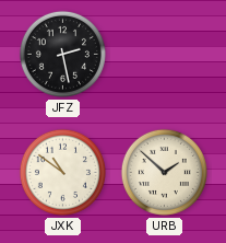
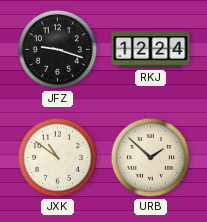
JFZ: 2:28 -> 9:18
RKJ: none -> 12:24
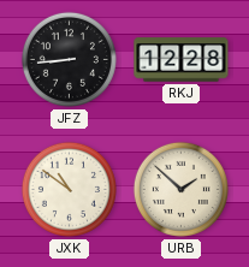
JFZ: 9:18 -> 8:44
RKJ: 12:24 -> 12:28
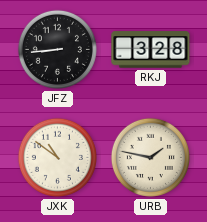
RKJ: 12:28 -> 3:28
URB: 1:52 -> 1:47
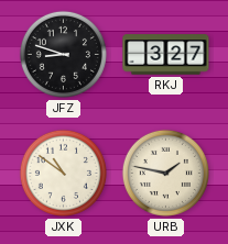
JFZ: 8:44 -> 8:48
RKJ: 3:28 -> 3:27
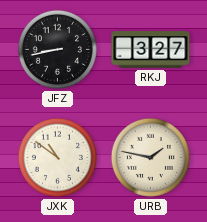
JFZ: 8:48 -> 8:43
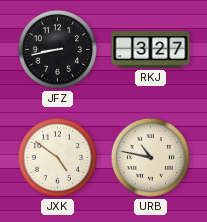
JXK: 10:51 -> 4:51
URB: 1:47 -> 10:47
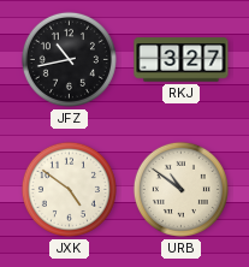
JFZ: 8:43 -> 10:43
URB: 10:47 -> 10:51
